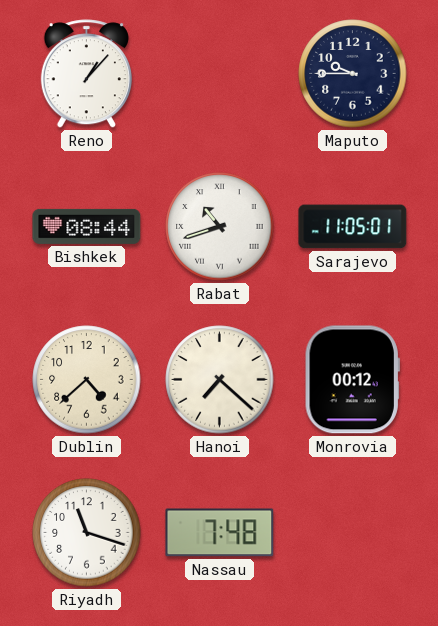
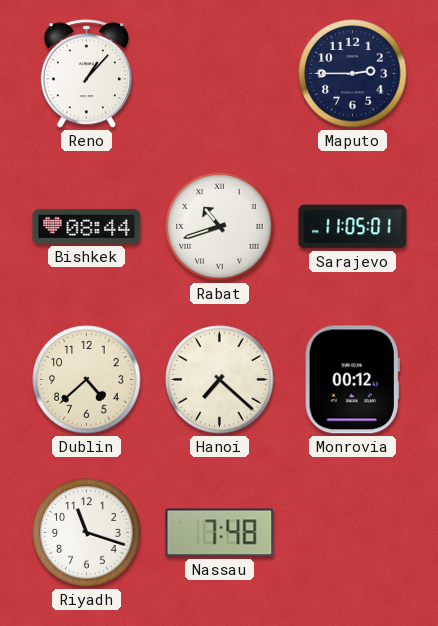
Maputo: 9:45 -> 2:45
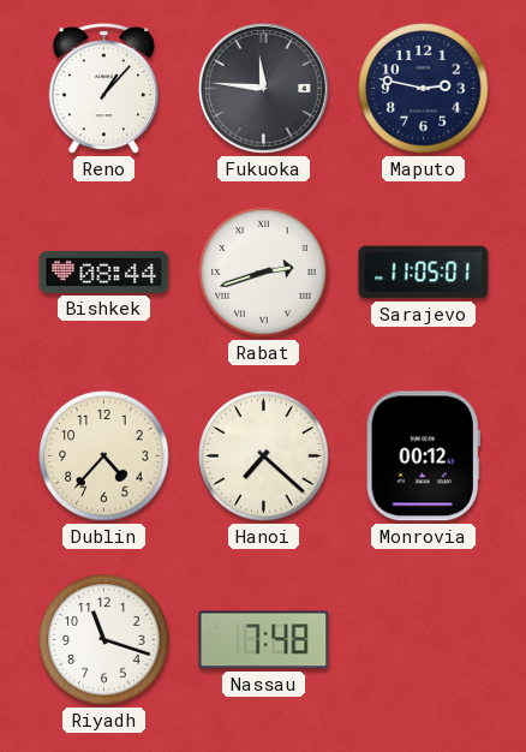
Fukuoka: none -> 11:46
Maputo: 2:45 -> 2:47
Rabat: 10:42 -> 2:42
Dublin: 4:38 -> 4:37
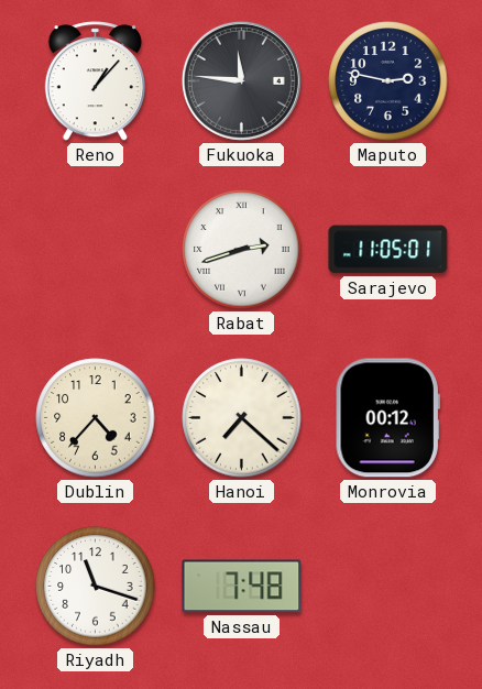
Bishkek: 08:44 -> none
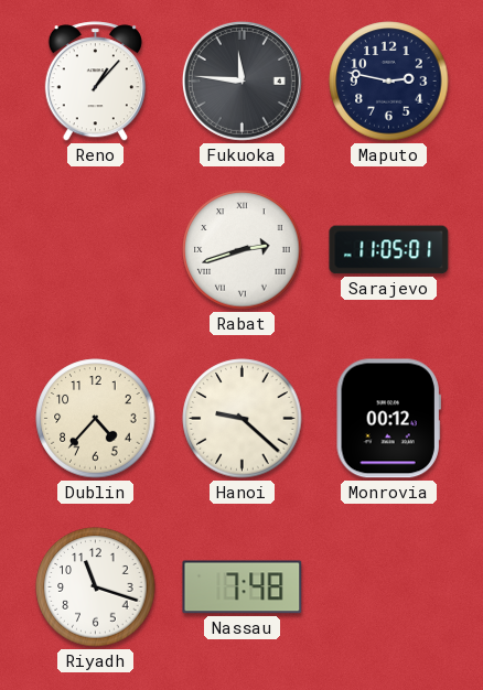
Hanoi: 7:22 -> 9:22
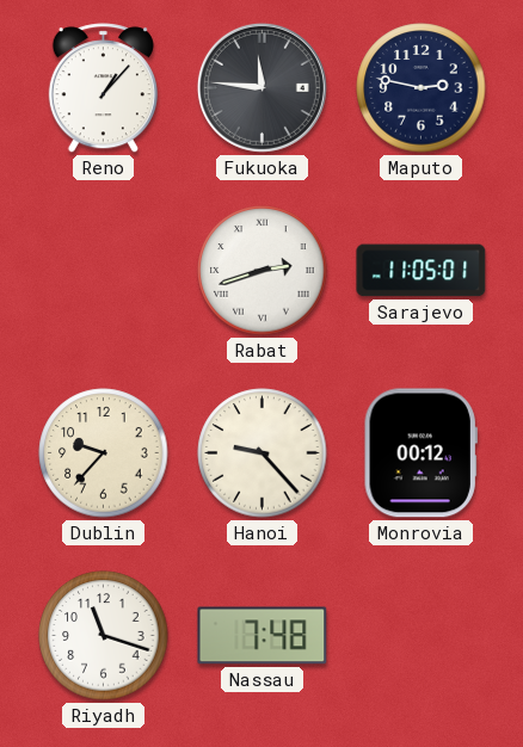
Dublin: 4:37 -> 9:37
Hanoi: 9:22 -> 9:23
